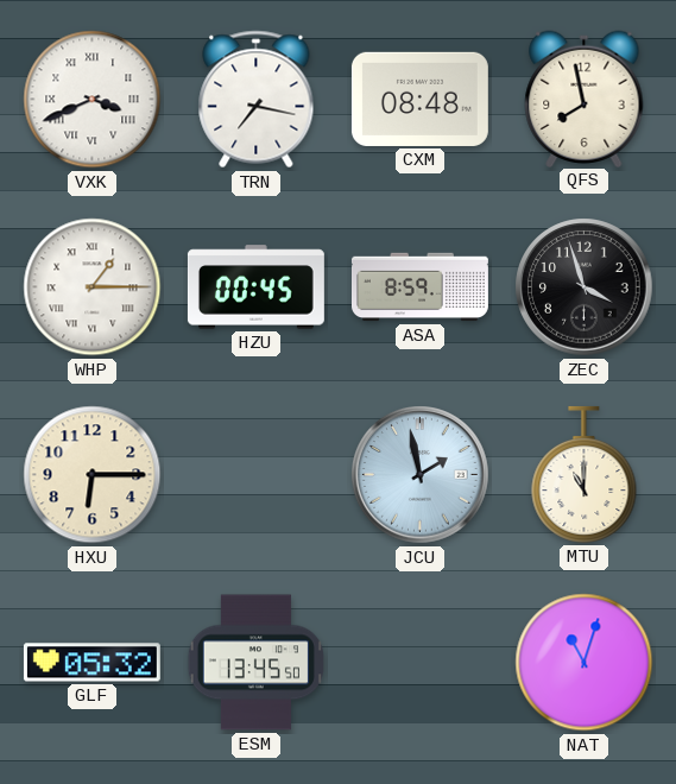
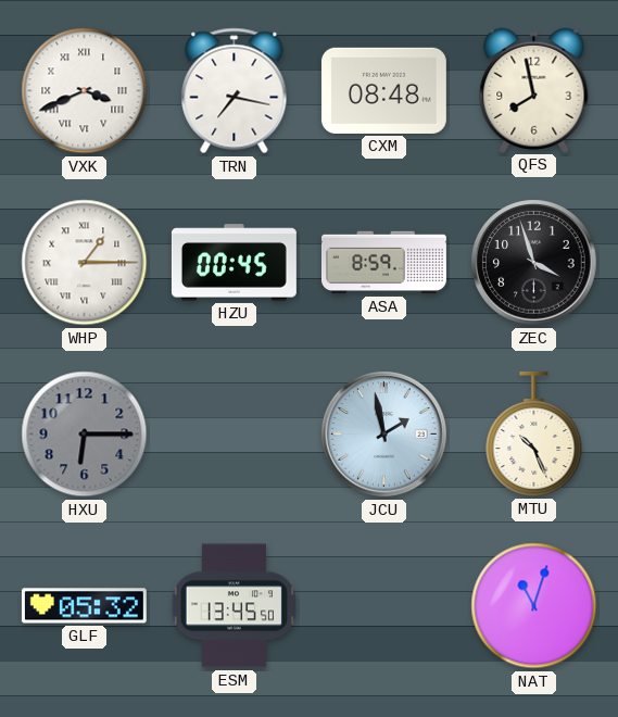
HXU dial: cream -> grey
MTU: 11:00 -> 10:26
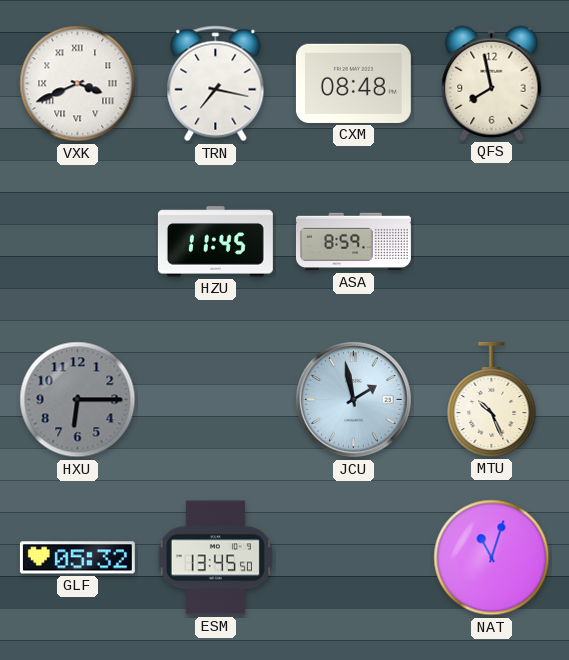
WHP: 1:15 -> none
HZU: 00:45 -> 11:45
ZEC: 3:57 -> none
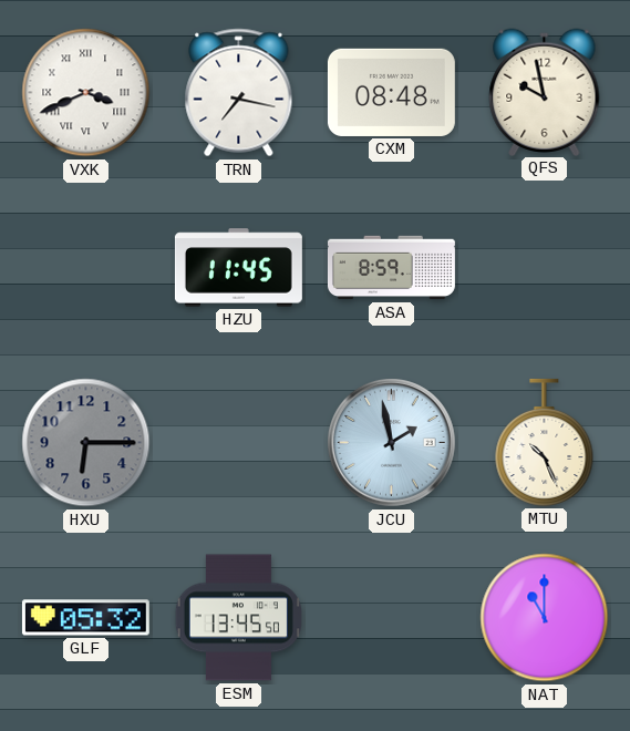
QFS: 7:58 -> 9:58
NAT: 11:03 -> 11:00
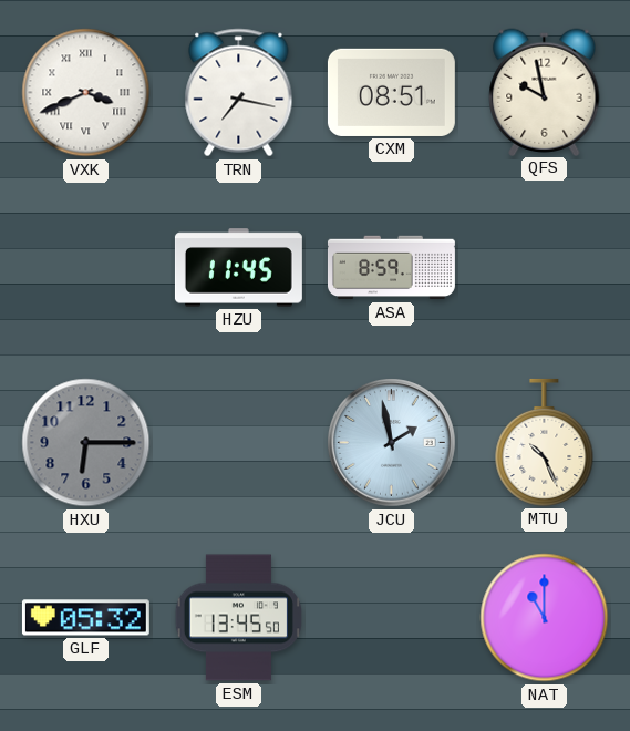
CXM: 08:48 -> 08:51
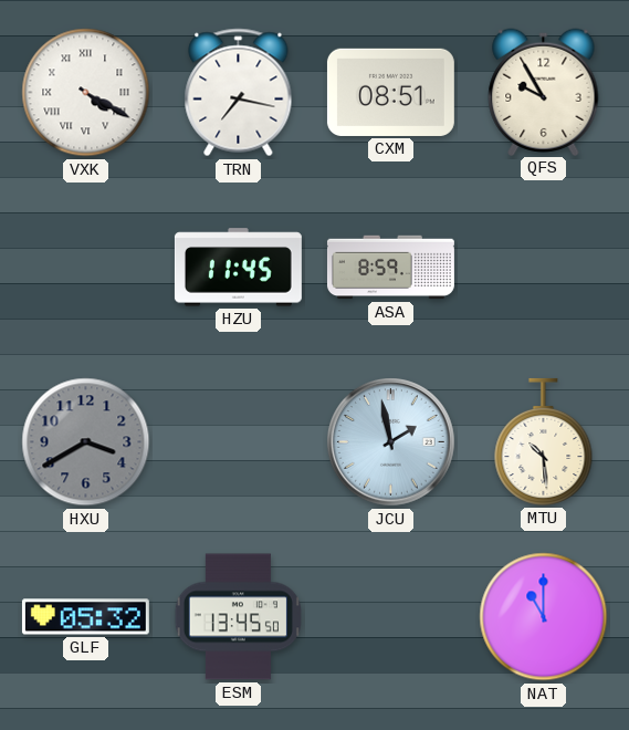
VXK: 3:41 -> 4:20
QFS: 9:58 -> 9:55
HXU: 6:15 -> 3:40
MTU: 10:26 -> 10:29
